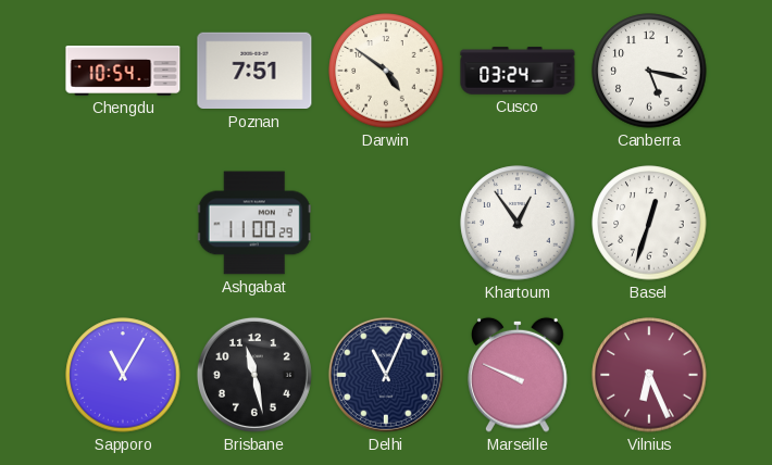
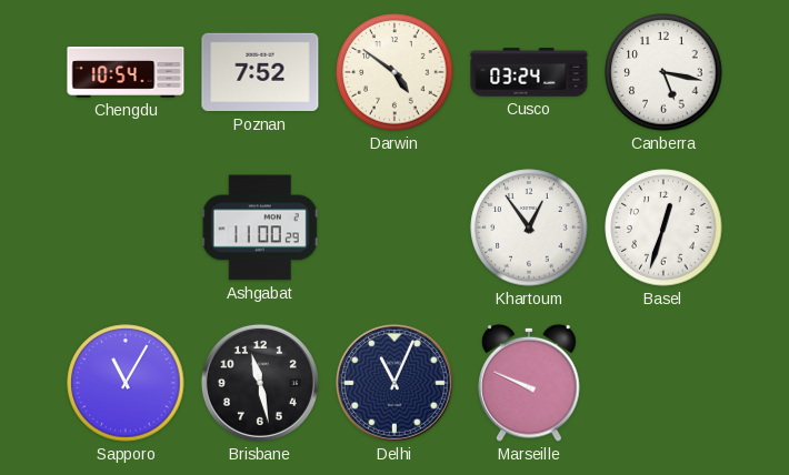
Poznan: 7:51 -> 7:52
Vilnius: 6:26 -> none
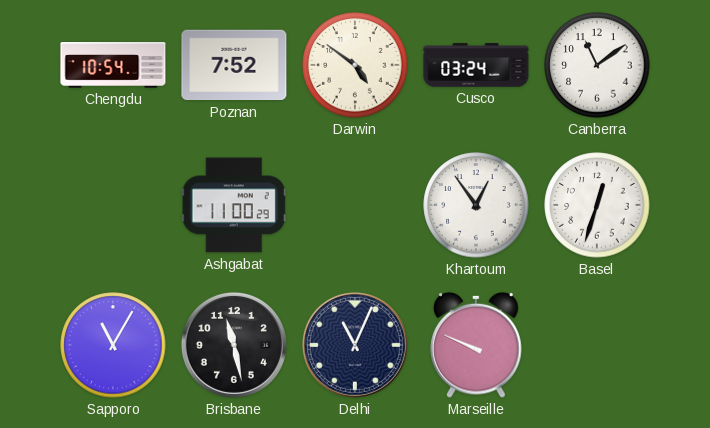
Canberra: 5:17 -> 11:09
